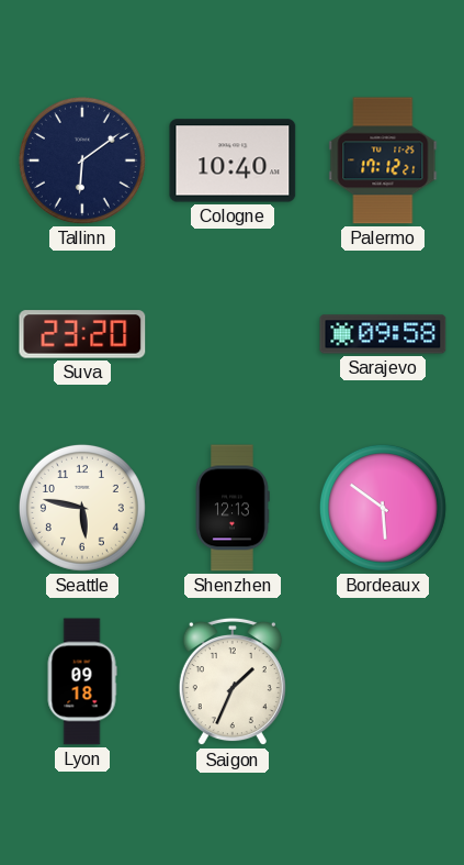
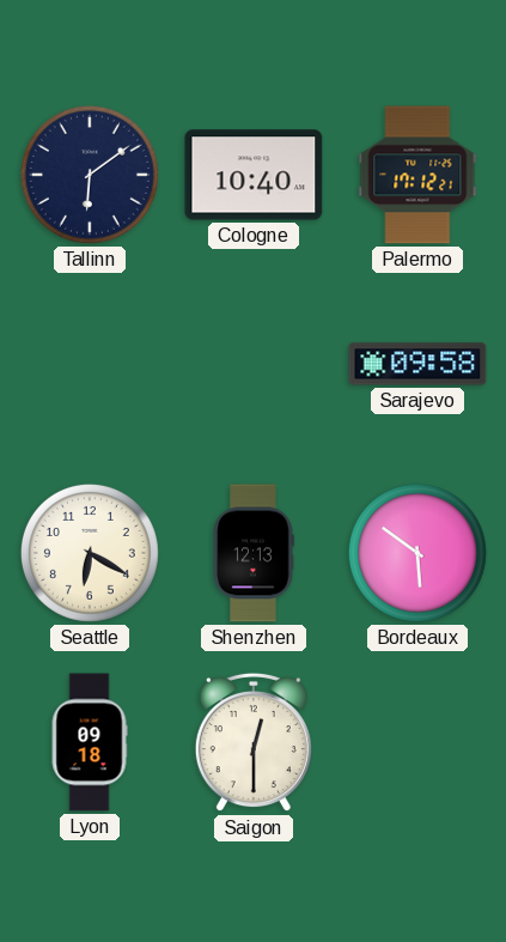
Suva: 23:20 -> none
Seattle: 5:47 -> 6:20
Saigon: 1:34 -> 12:30
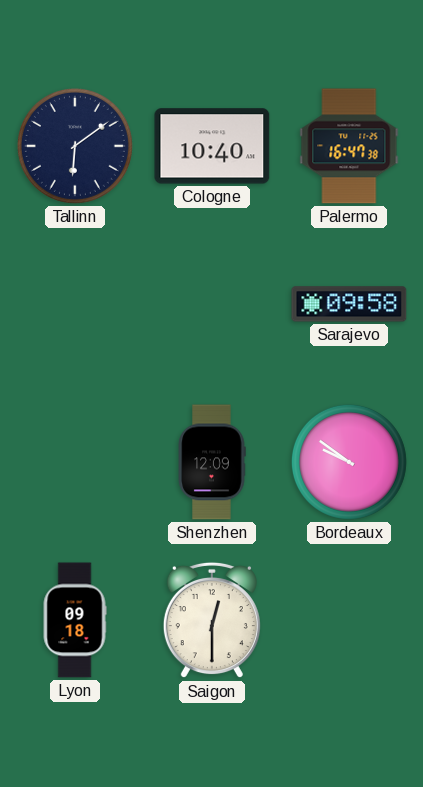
Palermo: 17:12 -> 16:47
Seattle: 6:20 -> none
Shenzhen: 12:13 -> 12:09
Bordeaux: 5:51 -> 9:51
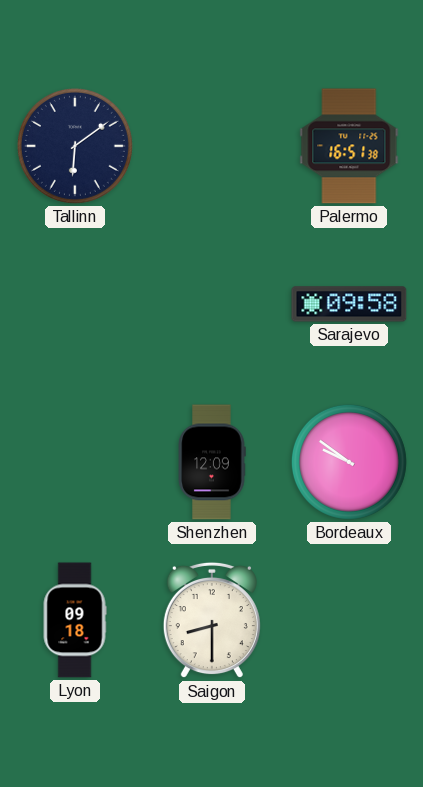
Cologne: 10:40 -> none
Palermo: 16:47 -> 16:51
Saigon: 12:30 -> 8:30
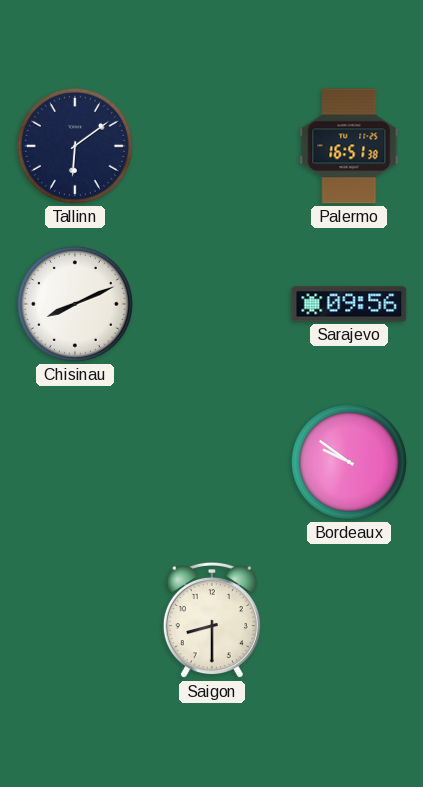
Chisinau: none -> 8:11
Sarajevo: 09:58 -> 09:56
Shenzhen: 12:09 -> none
Lyon: 09:18 -> none
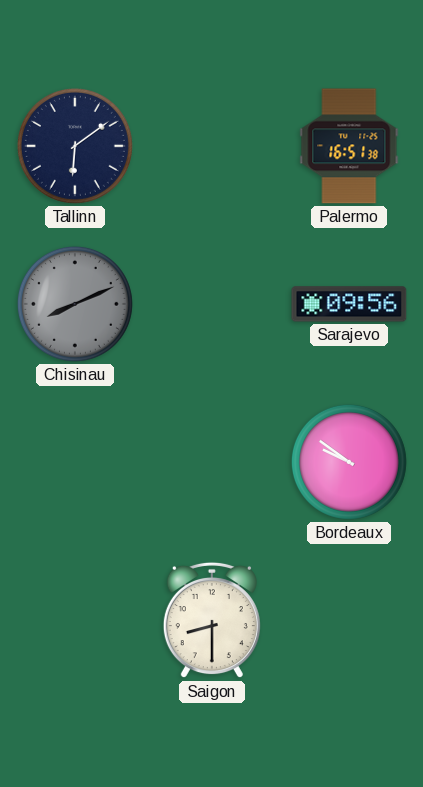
Chisinau dial: white -> grey
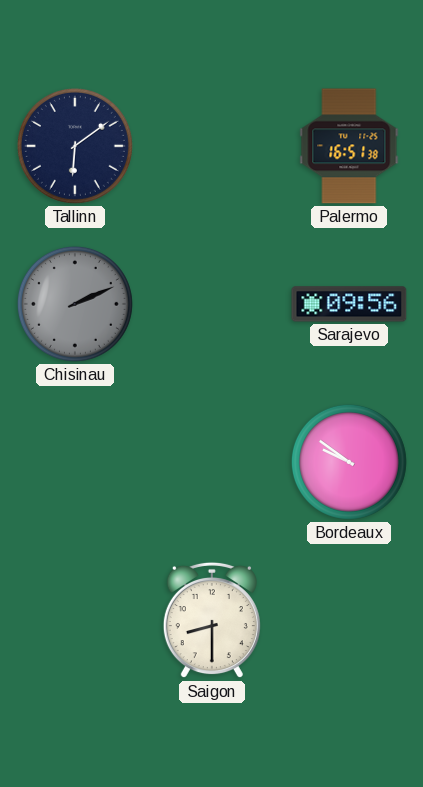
Chisinau: 8:11 -> 2:11
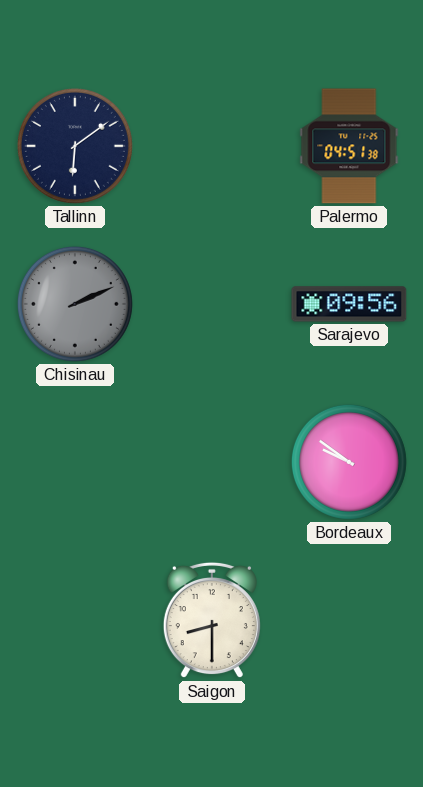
Palermo: 16:51 -> 04:51
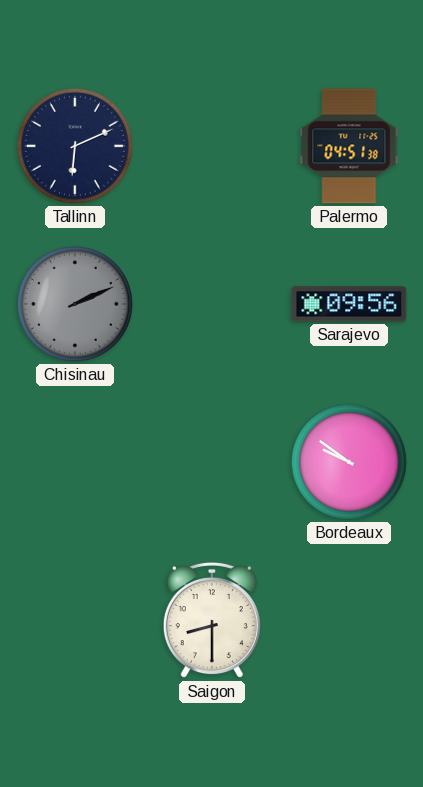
Tallinn: 6:09 -> 6:11
